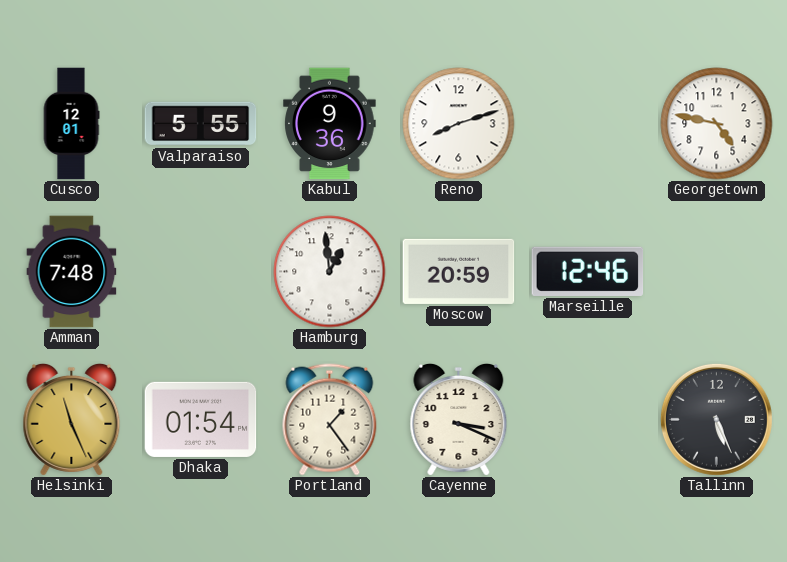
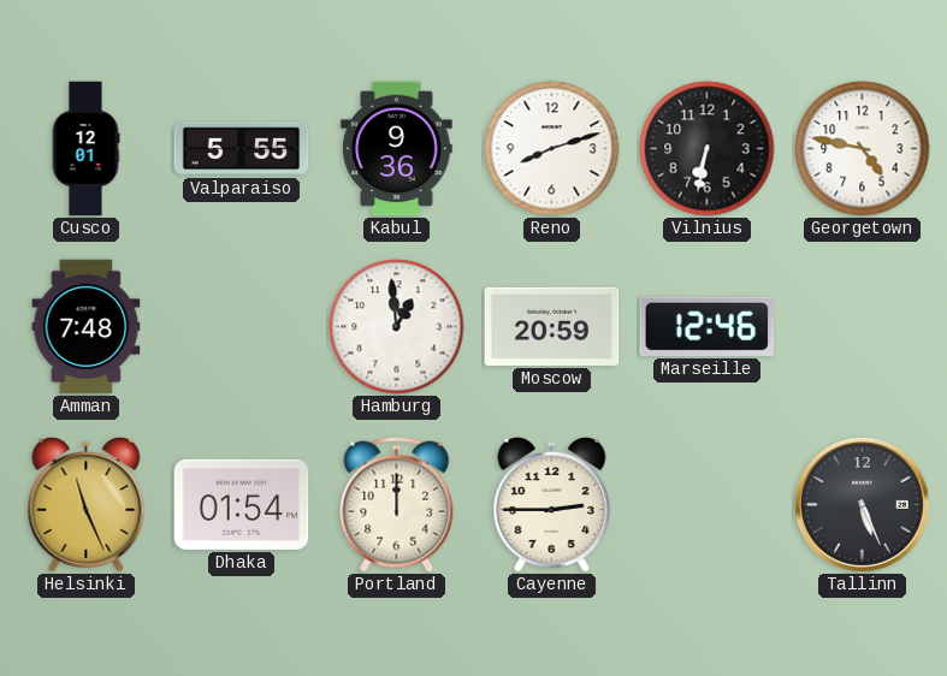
Vilnius: none -> 6:32
Portland: 1:24 -> 12:00
Cayenne: 3:19 -> 2:45
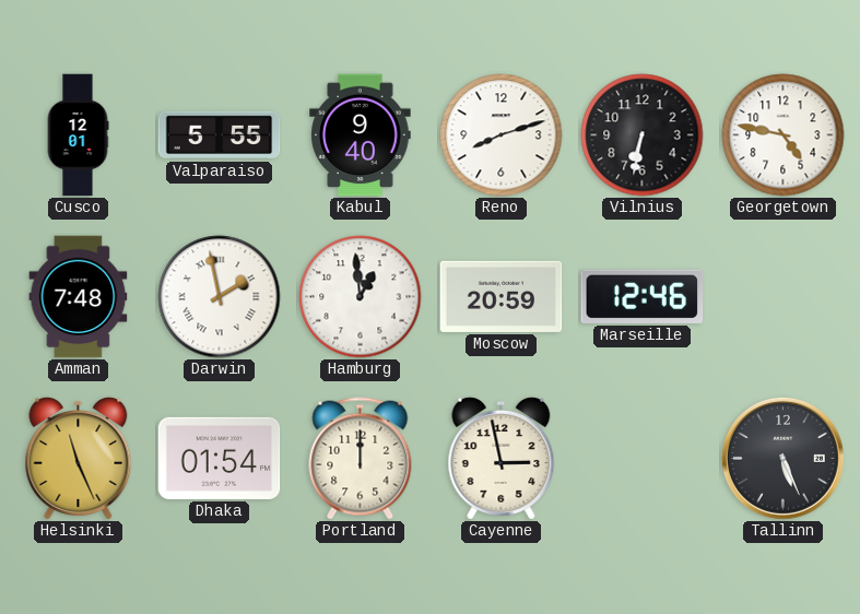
Kabul: 9:36 -> 9:40
Darwin: none -> 1:58
Cayenne: 2:45 -> 2:58
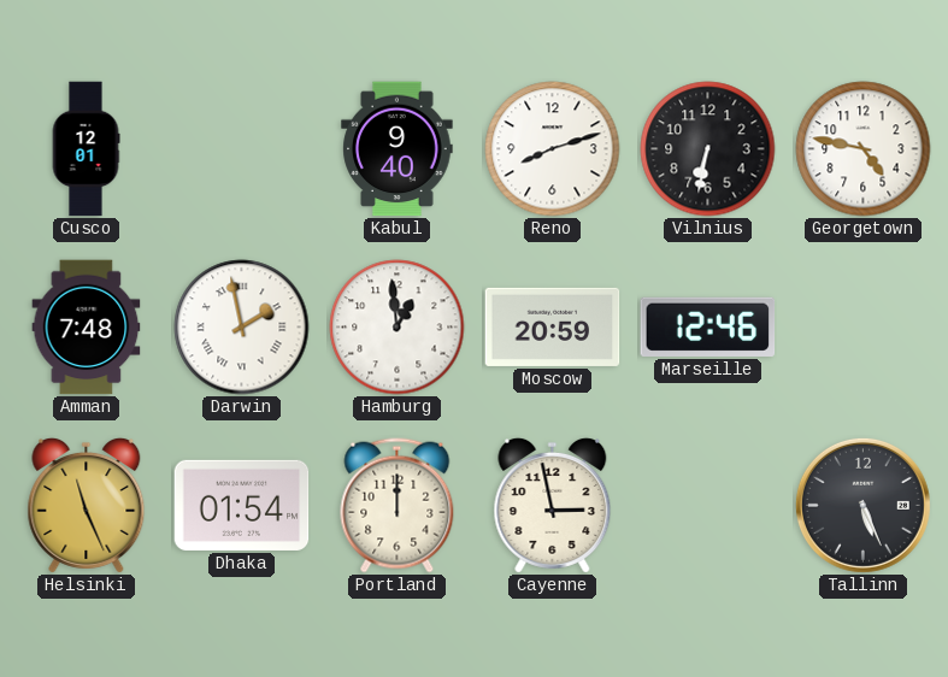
Valparaiso: 5:55 -> none
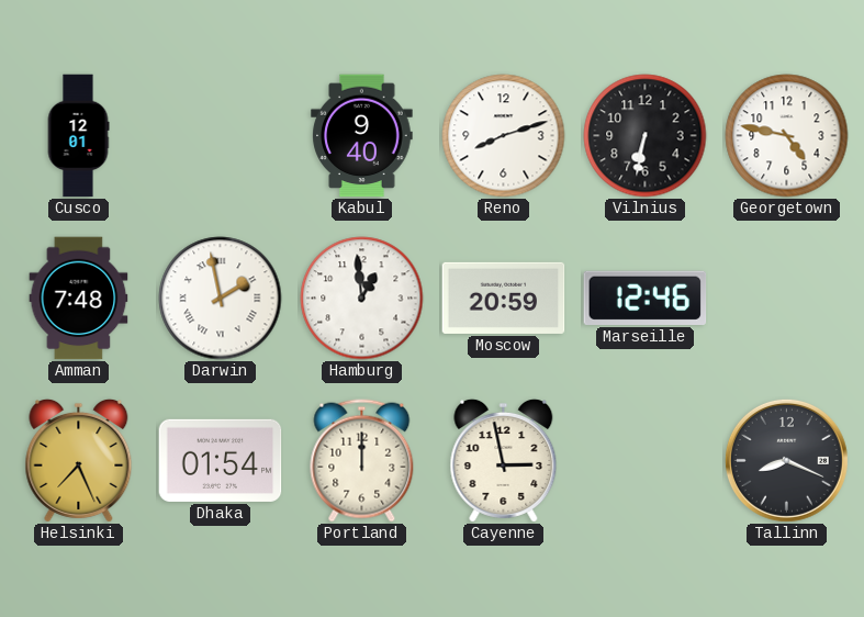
Helsinki: 11:26 -> 7:26
Tallinn: 5:26 -> 8:19
